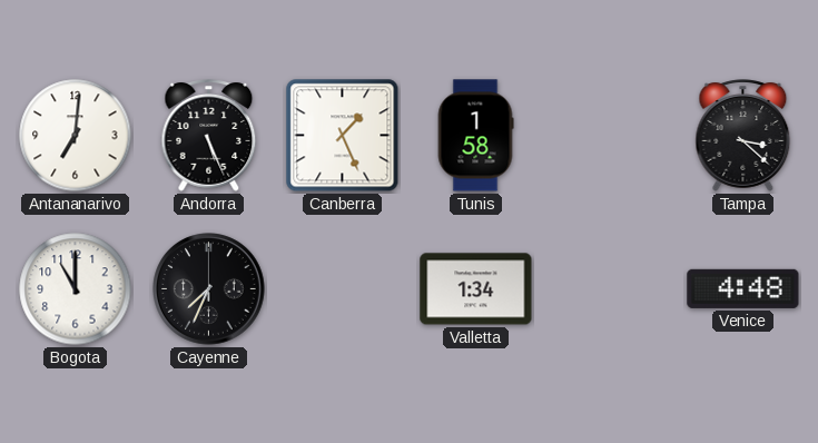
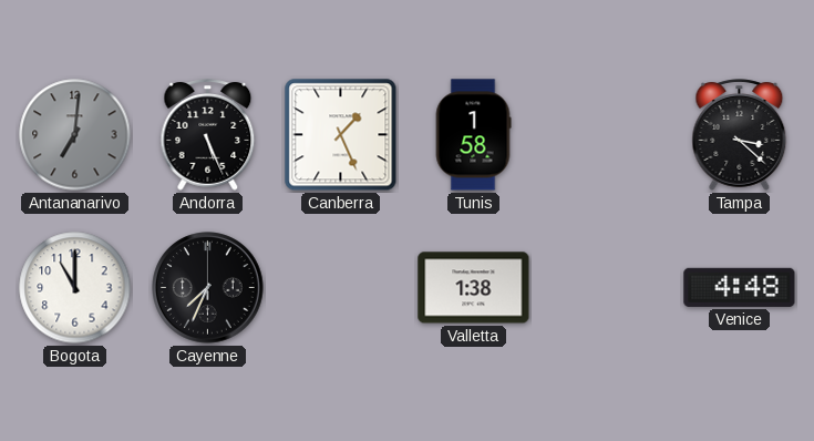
Antananarivo dial: white -> grey
Valletta: 1:34 -> 1:38
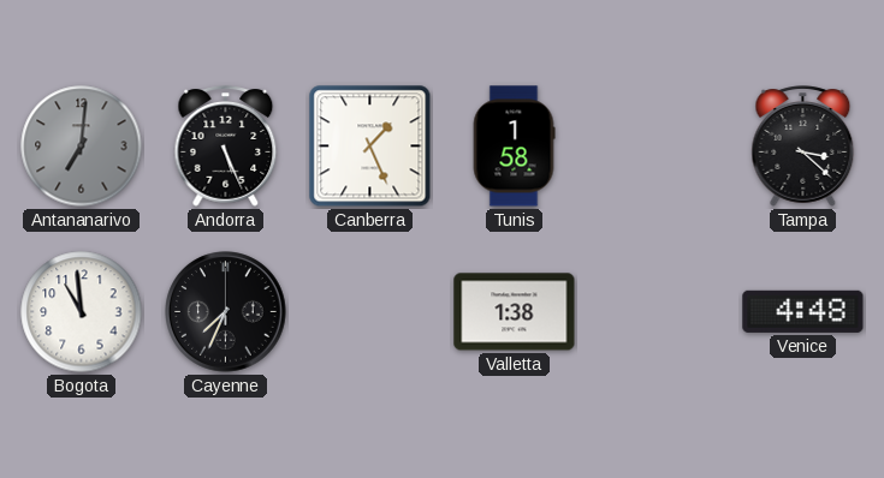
Bogota: 11:00 -> 10:59
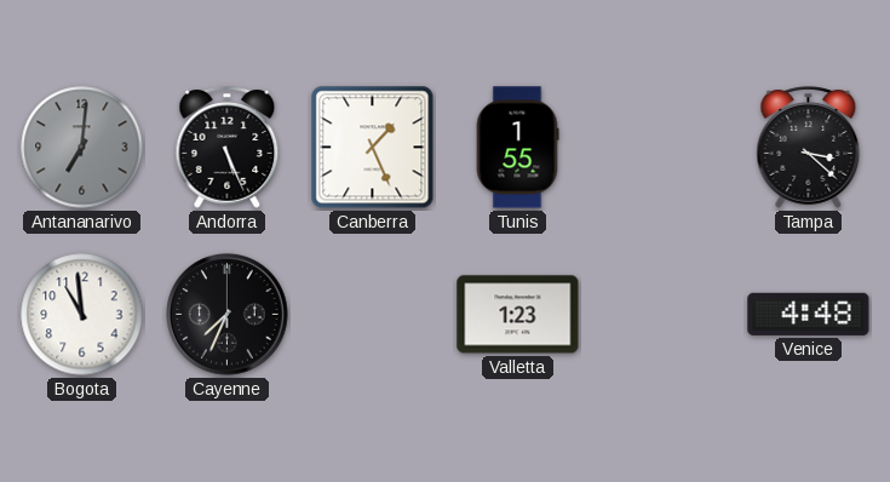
Tunis: 1:58 -> 1:55
Valletta: 1:38 -> 1:23
